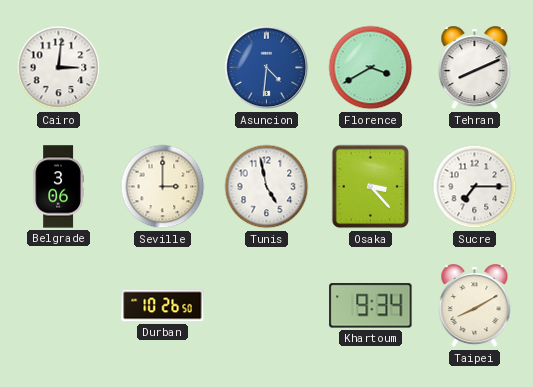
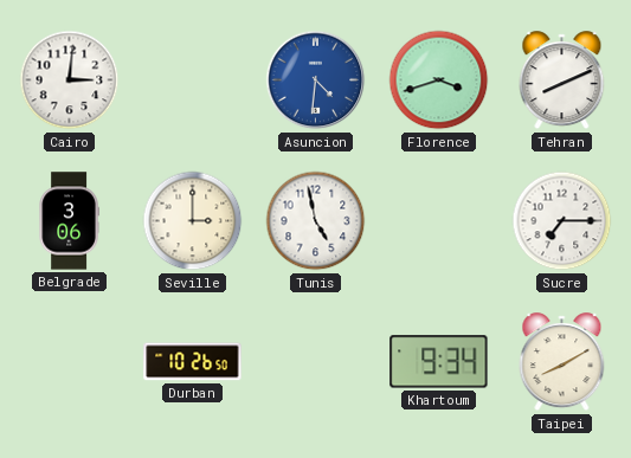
Florence: 3:40 -> 3:42
Osaka: 3:23 -> none
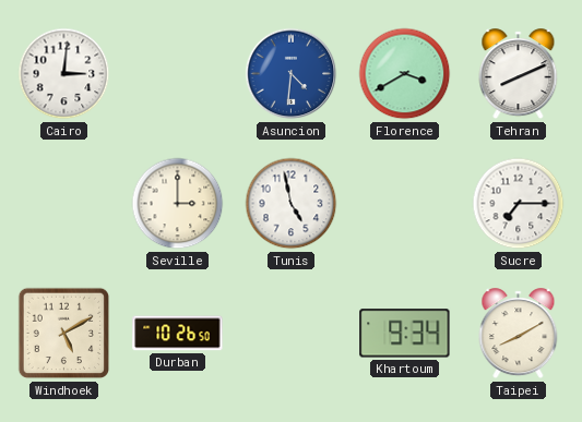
Florence: 3:42 -> 3:40
Belgrade: 3:06 -> none
Windhoek: none -> 5:10
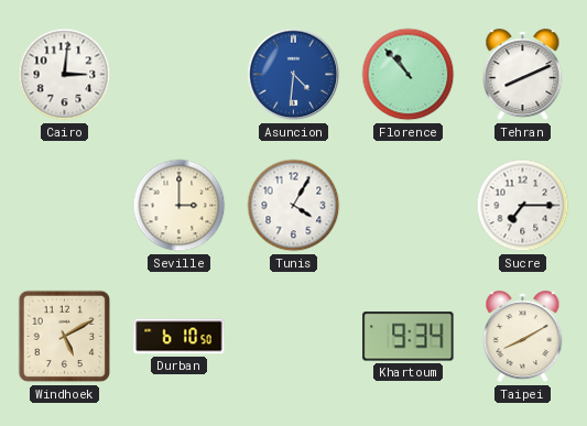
Florence: 3:40 -> 10:53
Tunis: 4:58 -> 4:05
Durban: 10:26 -> 6:10
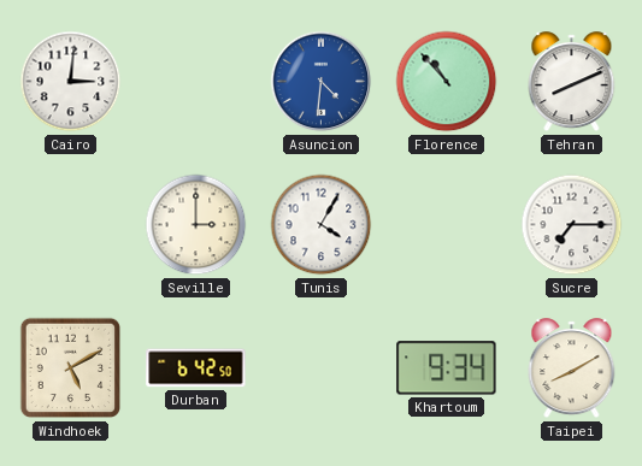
Durban: 6:10 -> 6:42
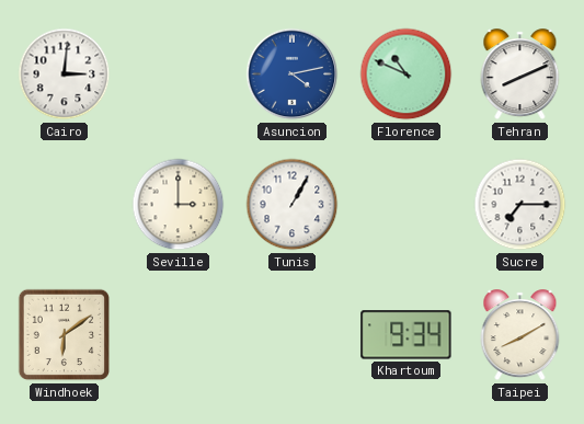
Asuncion: 4:31 -> 4:13
Florence: 10:53 -> 10:49
Tunis: 4:05 -> 1:05
Windhoek: 5:10 -> 6:09
Durban: 6:42 -> none
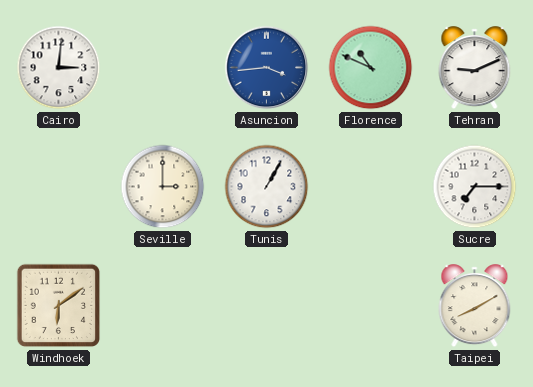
Asuncion: 4:13 -> 3:44
Tehran: 8:11 -> 9:11
Khartoum: 9:34 -> none
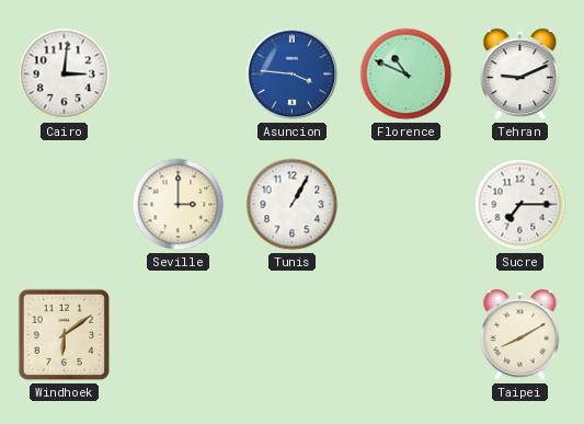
Asuncion: 3:44 -> 3:46
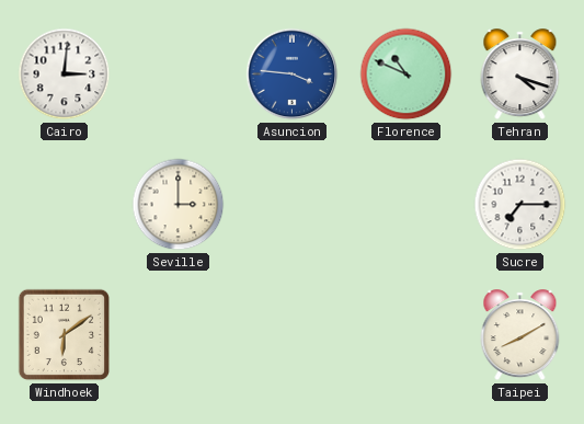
Tehran: 9:11 -> 4:18
Tunis: 1:05 -> none
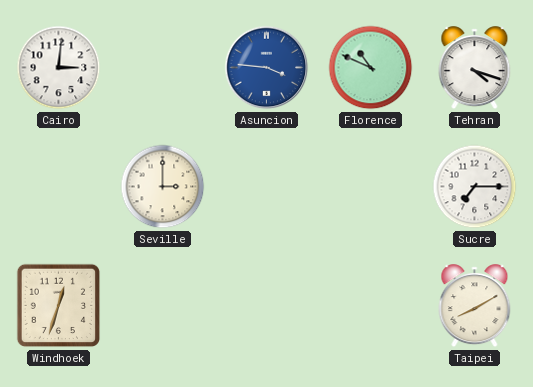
Windhoek: 6:09 -> 12:33
